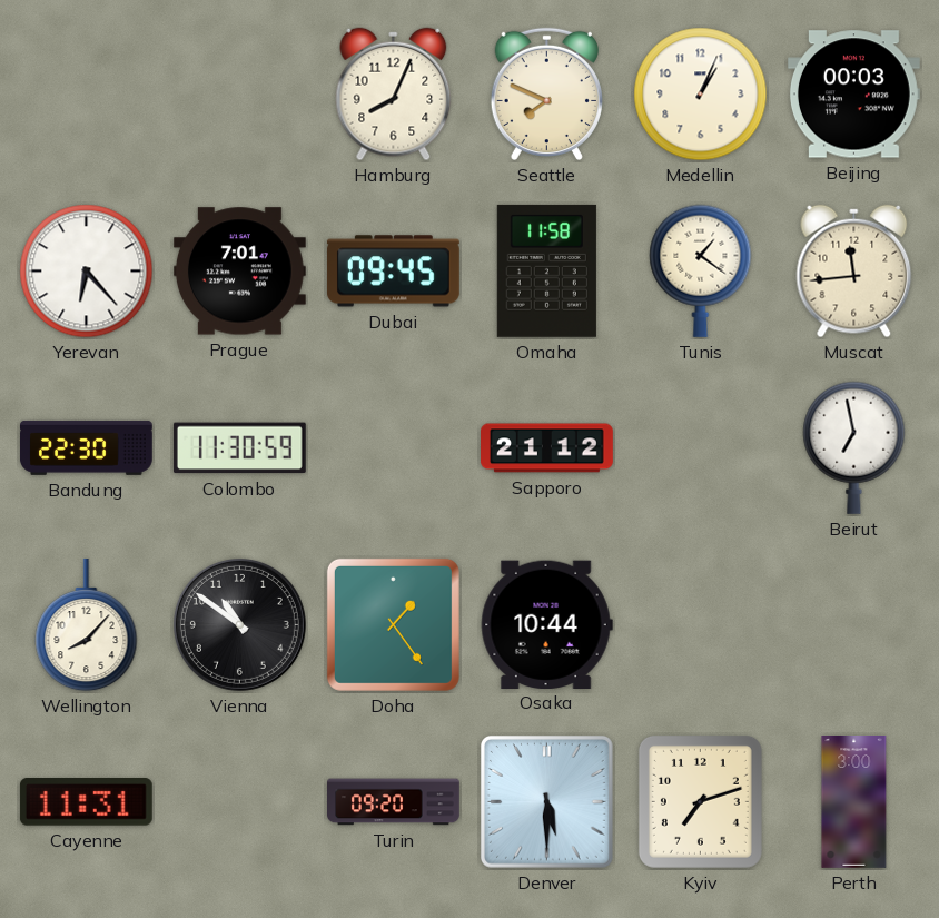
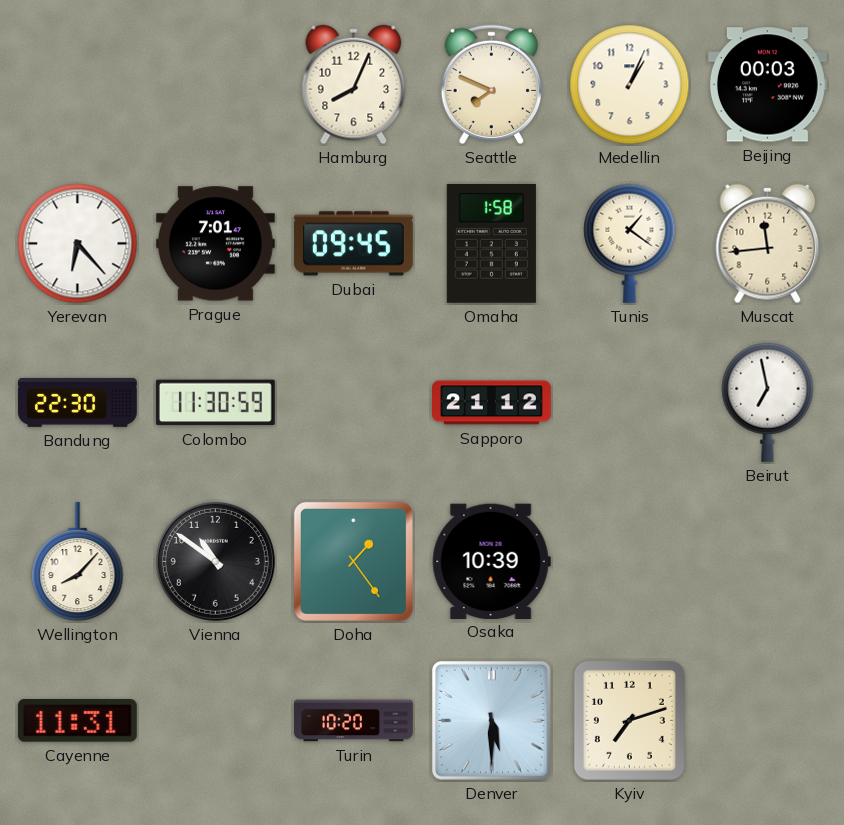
Omaha: 11:58 -> 1:58
Osaka: 10:44 -> 10:39
Turin: 09:20 -> 10:20
Perth: 3:00 -> none
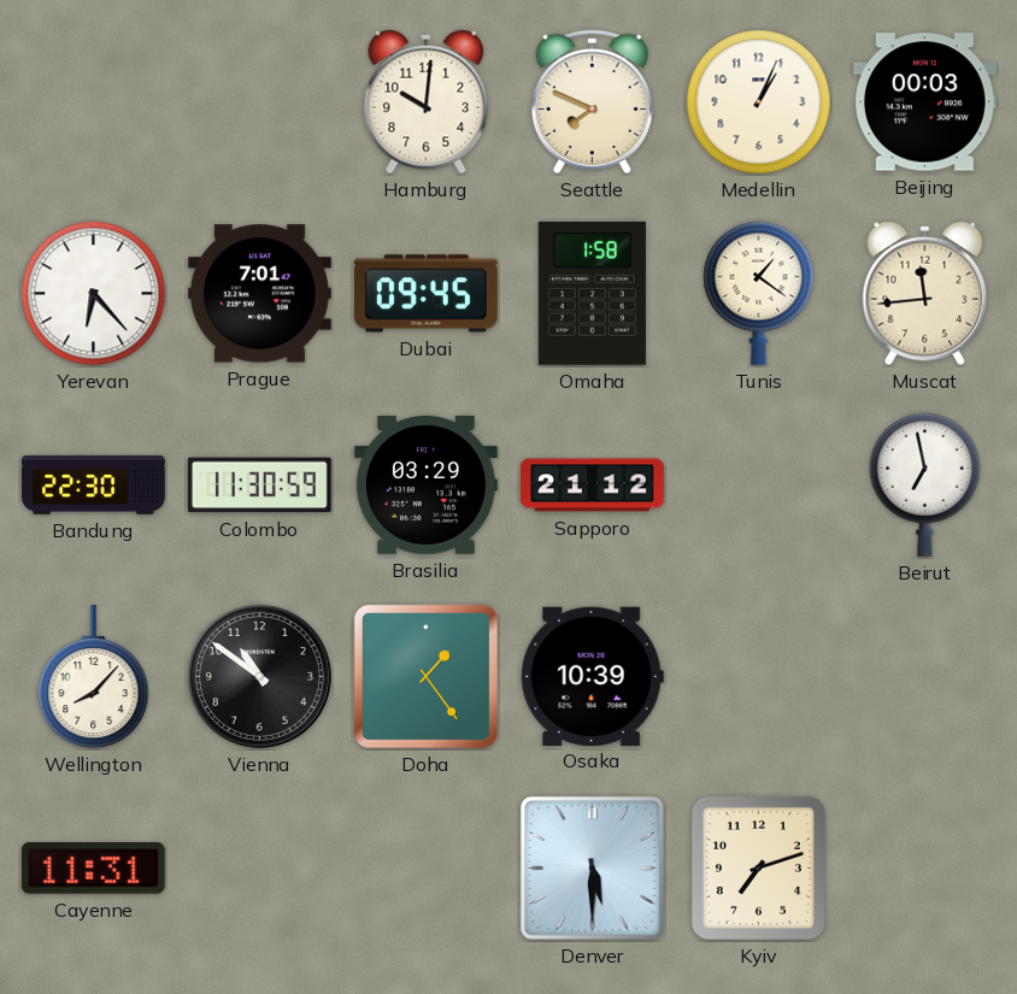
Hamburg: 8:04 -> 10:01
Brasilia: none -> 03:29
Turin: 10:20 -> none
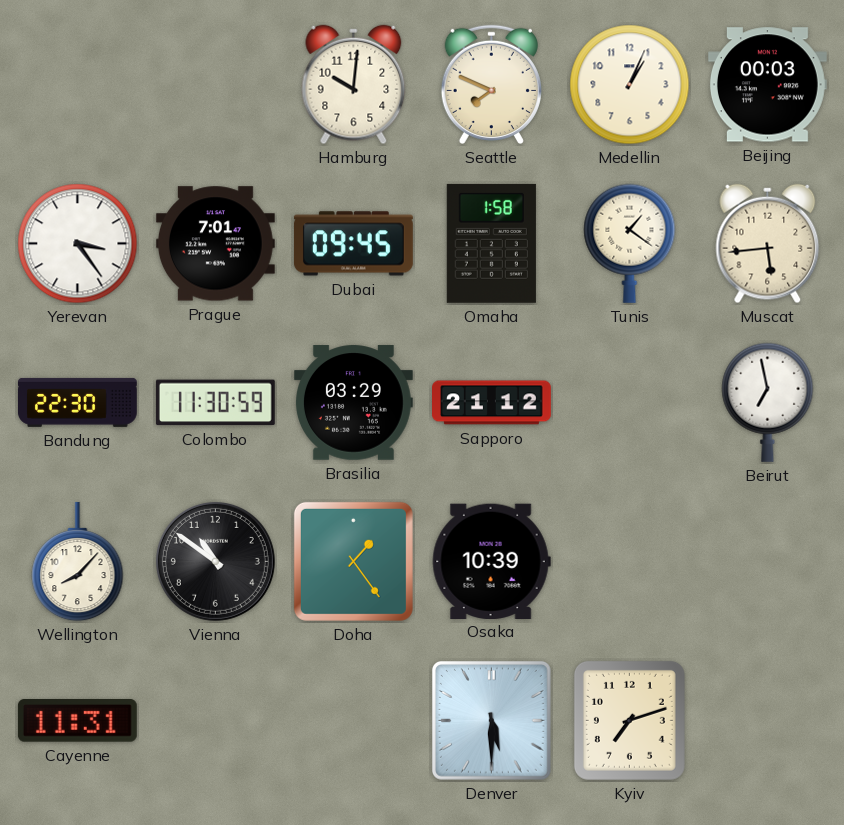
Yerevan: 6:23 -> 3:24
Muscat: 11:44 -> 5:44
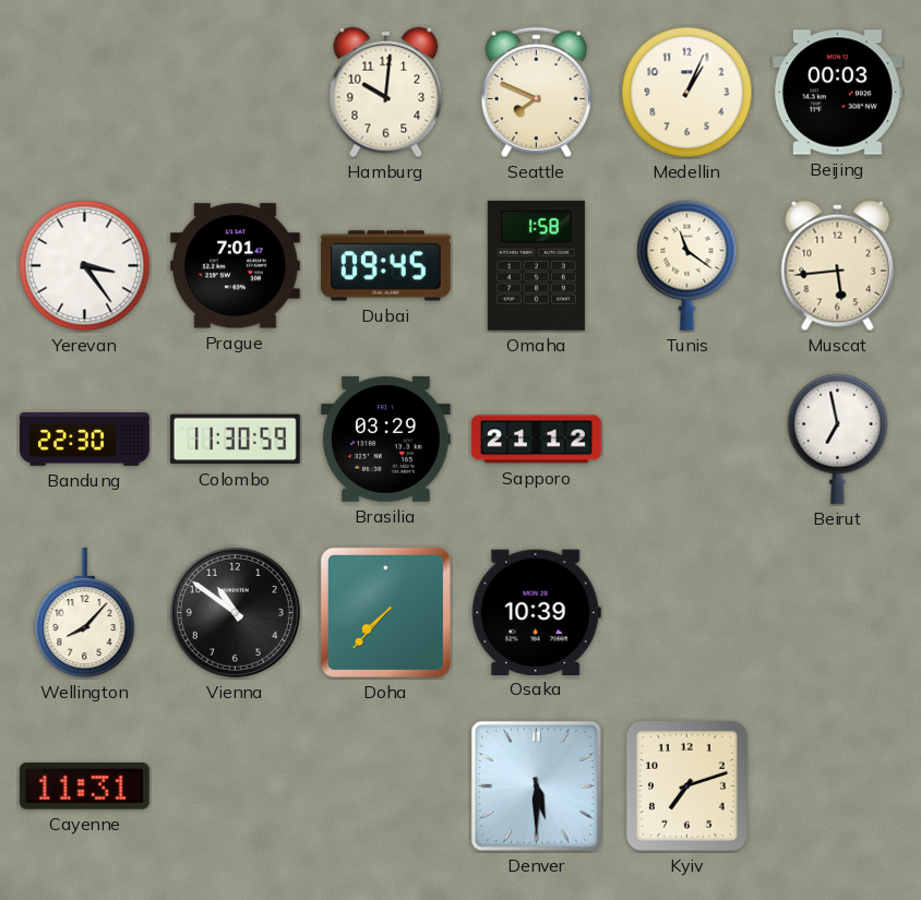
Tunis: 1:21 -> 11:21
Doha: 1:24 -> 7:37
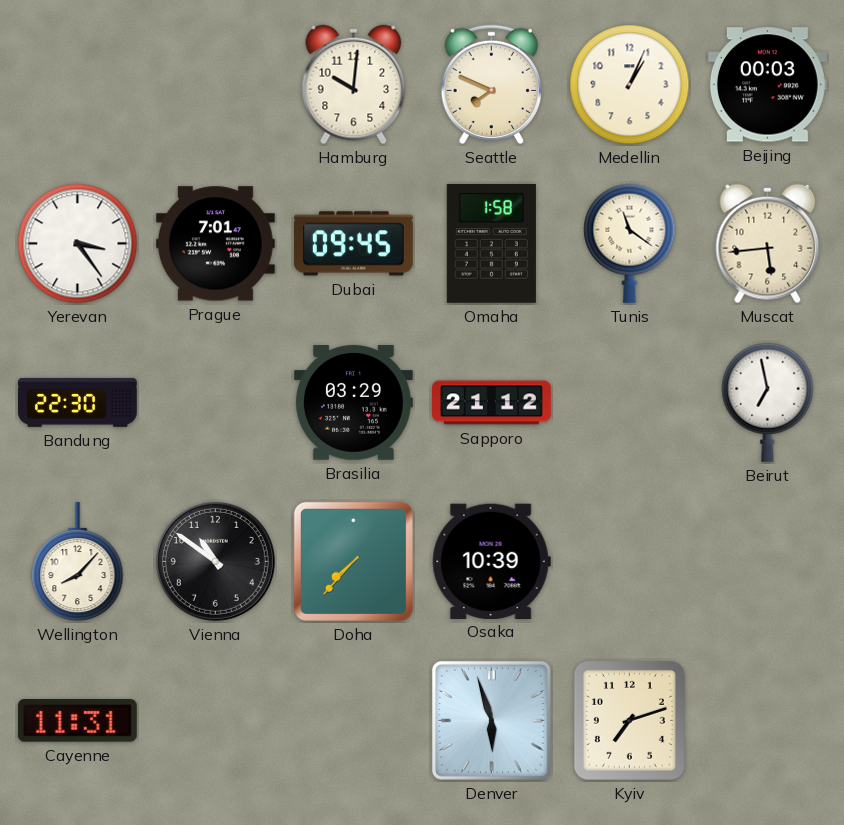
Colombo: 11:30 -> none
Denver: 5:30 -> 5:57
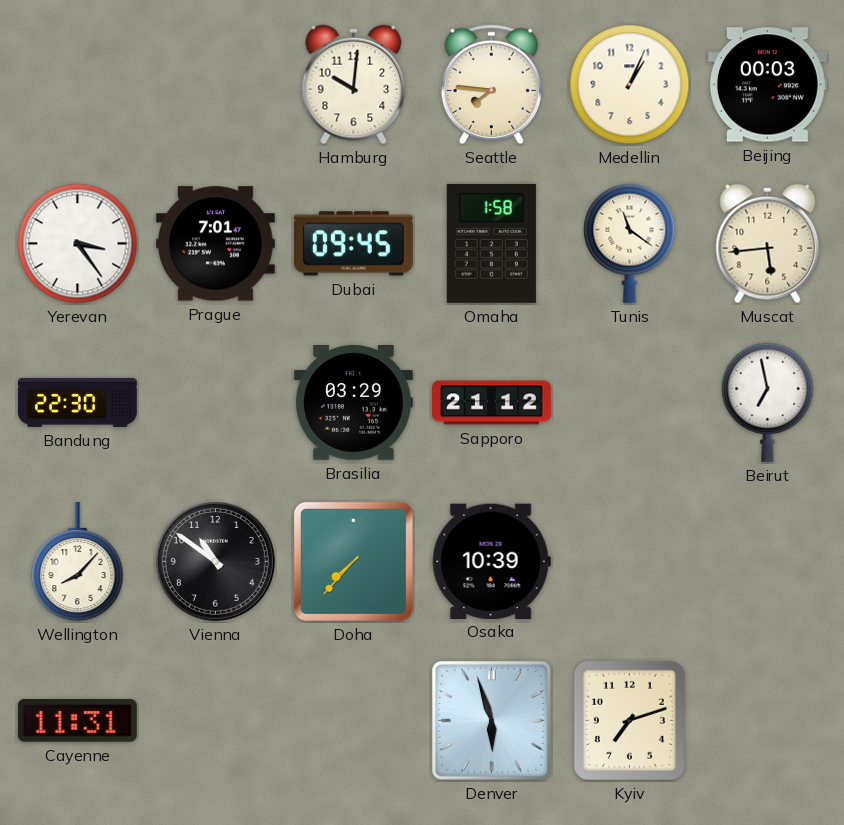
Seattle: 7:49 -> 7:46
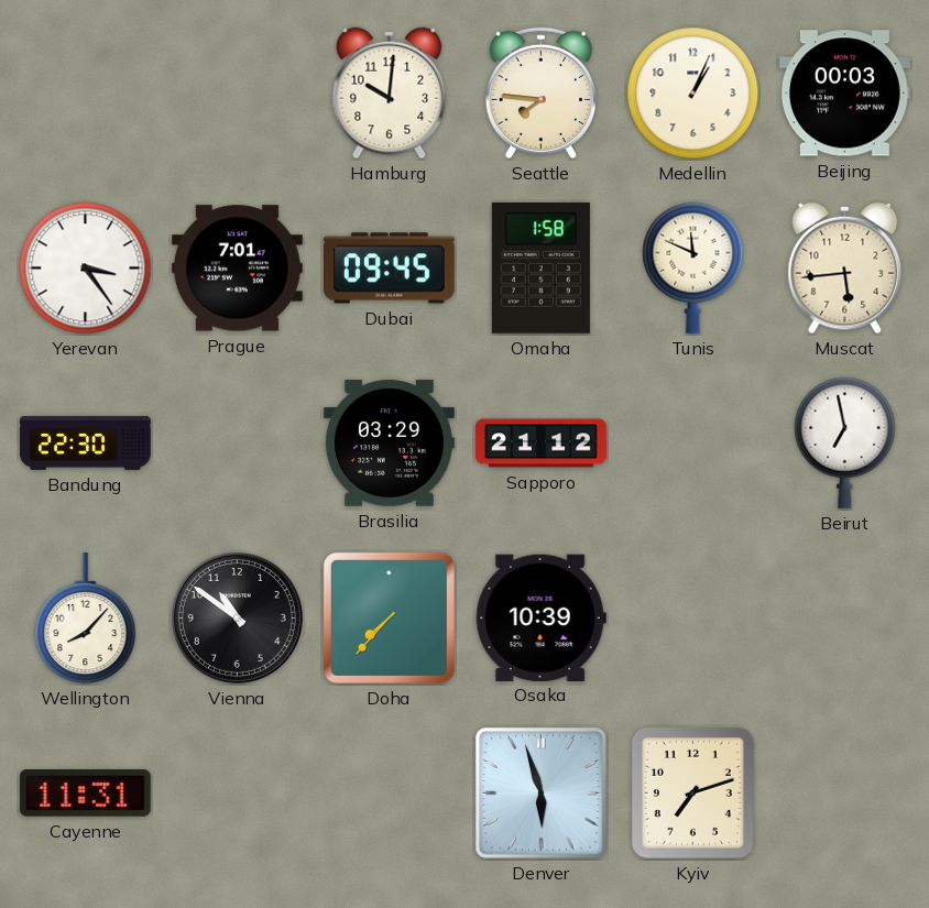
Tunis: 11:21 -> 11:49
